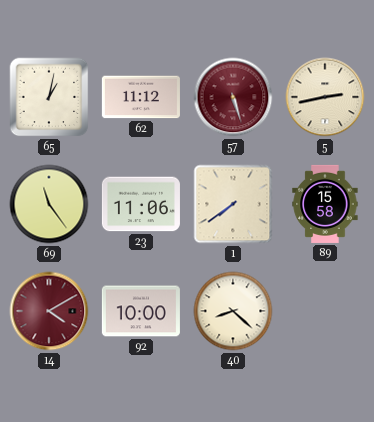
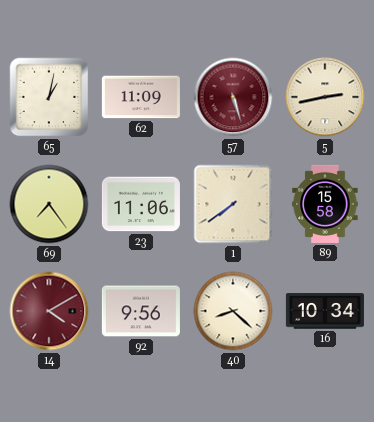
62: 11:12 -> 11:09
69: 11:24 -> 7:24
92: 10:00 -> 9:56
16: none -> 10:34
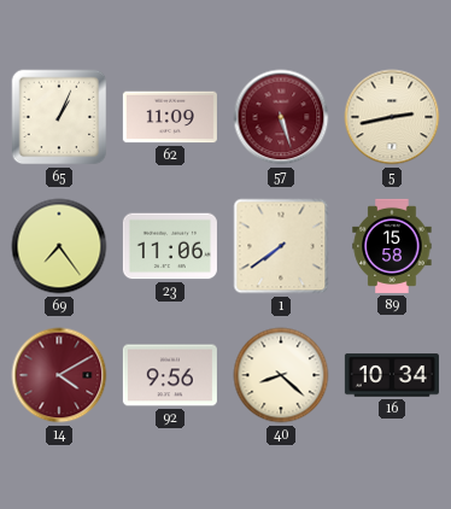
65: 1:02 -> 1:04
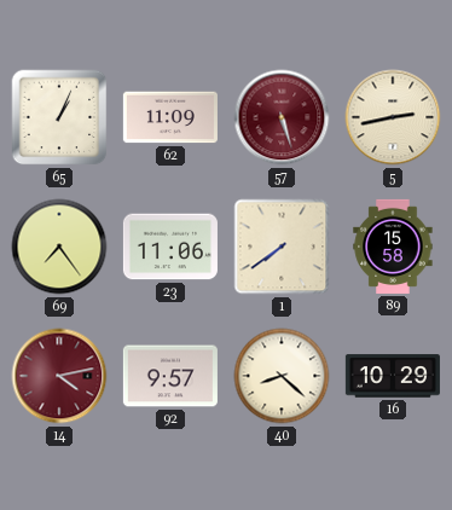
14: 4:10 -> 4:13
92: 9:56 -> 9:57
16: 10:34 -> 10:29
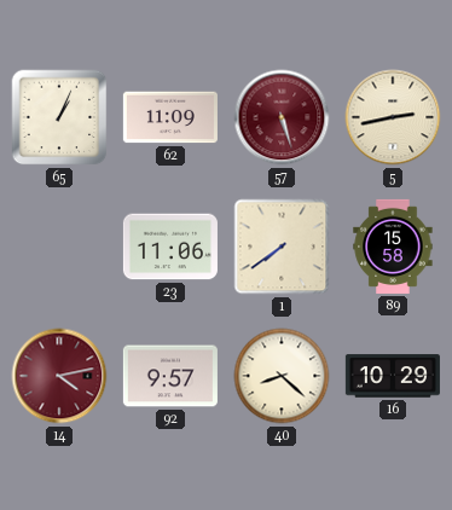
69: 7:24 -> none
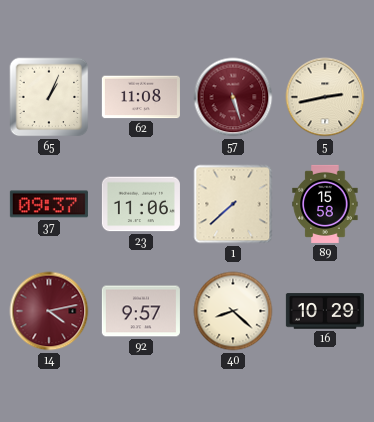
62: 11:09 -> 11:08
37: none -> 09:37
1: 7:39 -> 7:38
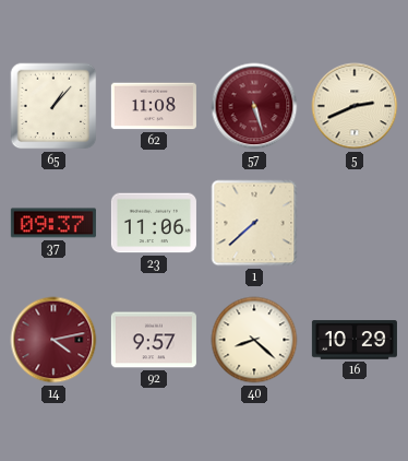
65: 1:04 -> 1:07
5: 2:43 -> 2:41
89: 15:58 -> none
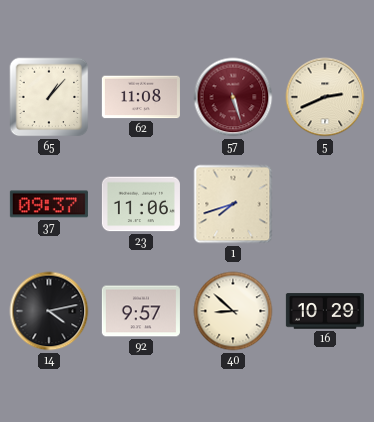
1: 7:38 -> 7:42
14 dial: burgundy -> black
40: 8:22 -> 8:52
